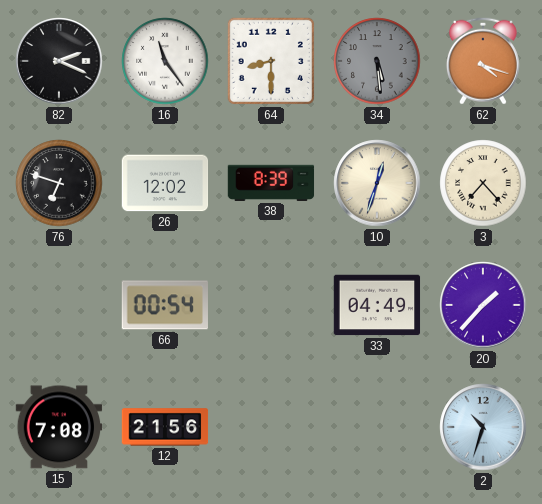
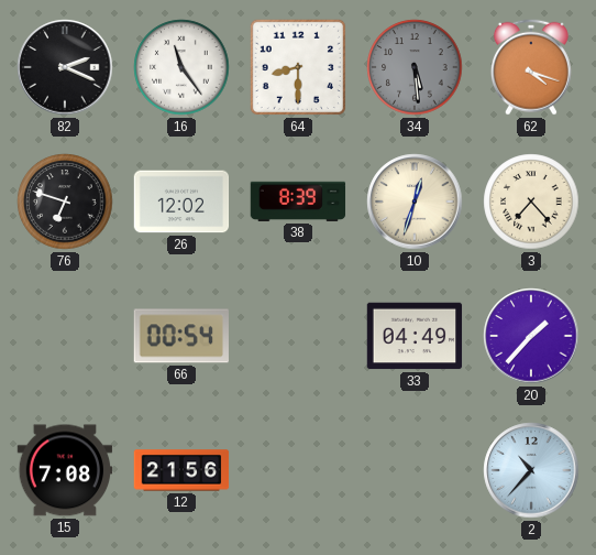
2: 10:33 -> 10:37
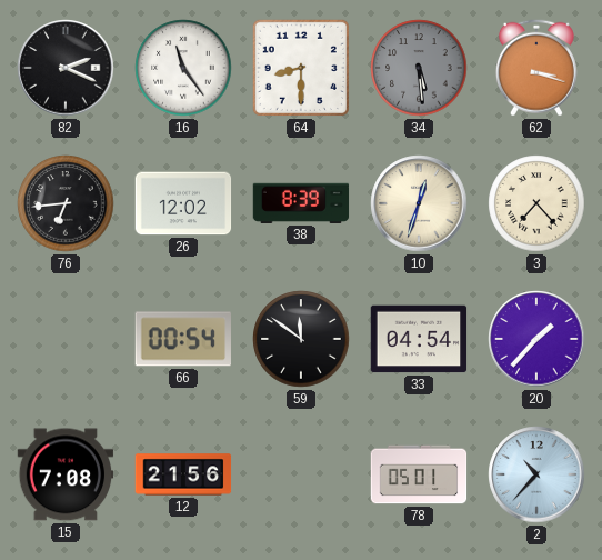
62: 4:18 -> 3:18
76: 6:48 -> 6:44
59: none -> 11:51
33: 04:49 -> 04:54
78: none -> 05:01
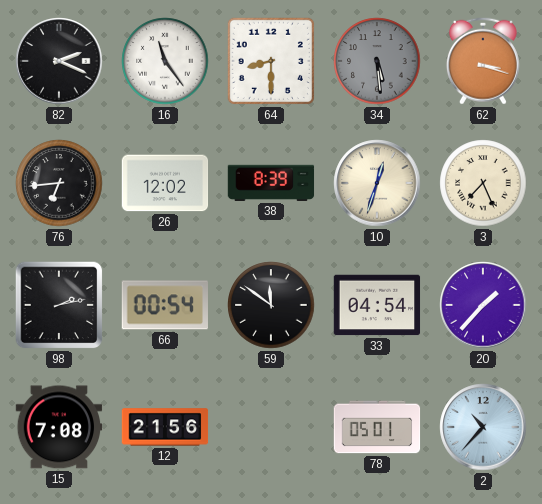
3: 7:23 -> 7:26
98: none -> 2:13
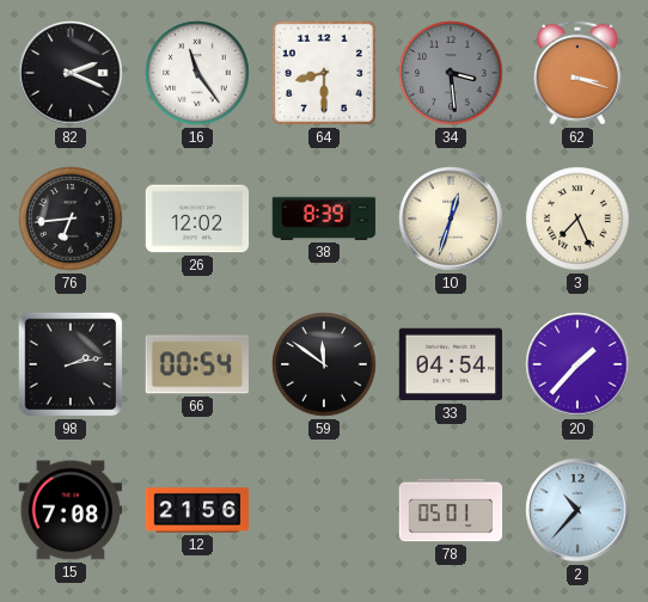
34: 5:29 -> 3:29
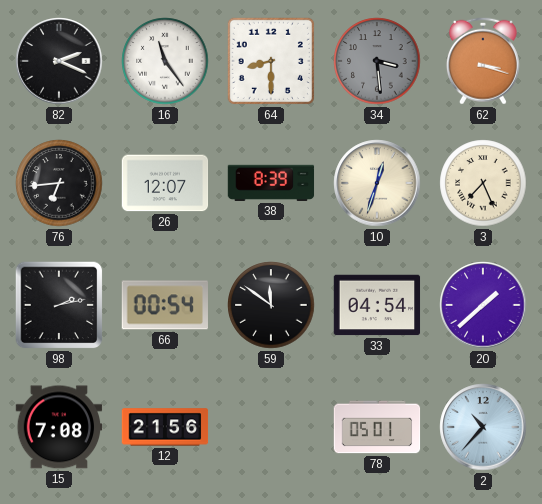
26: 12:02 -> 12:07
20: 1:37 -> 1:38
